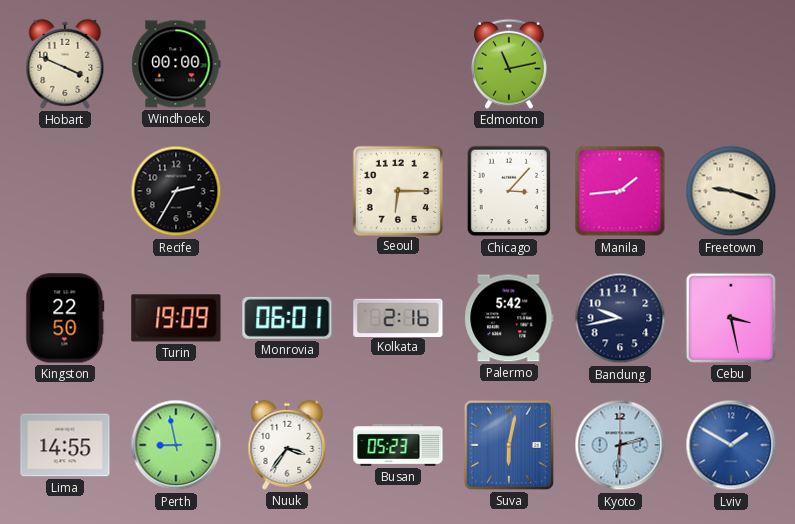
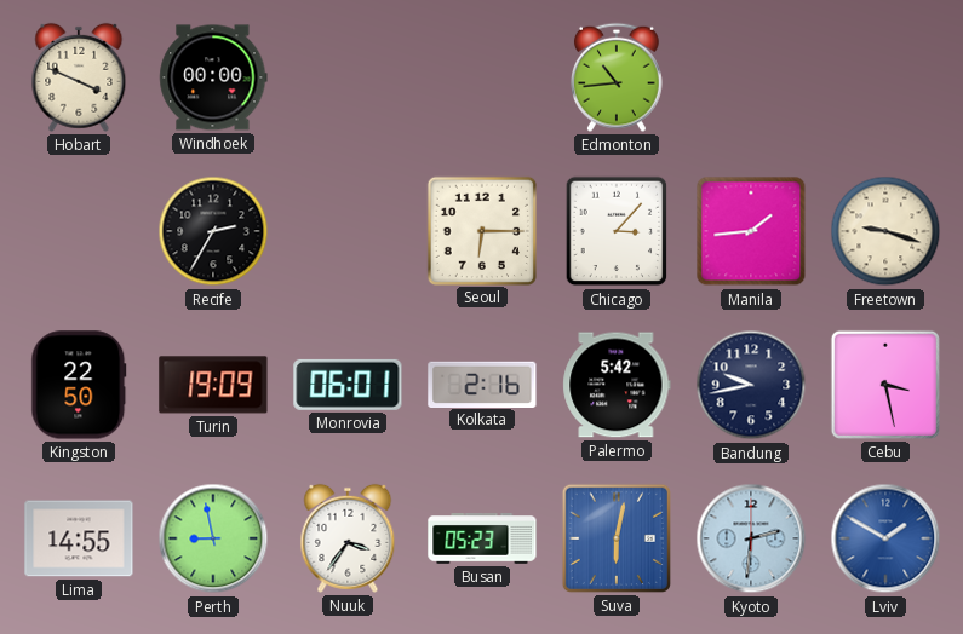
Edmonton: 11:13 -> 10:44
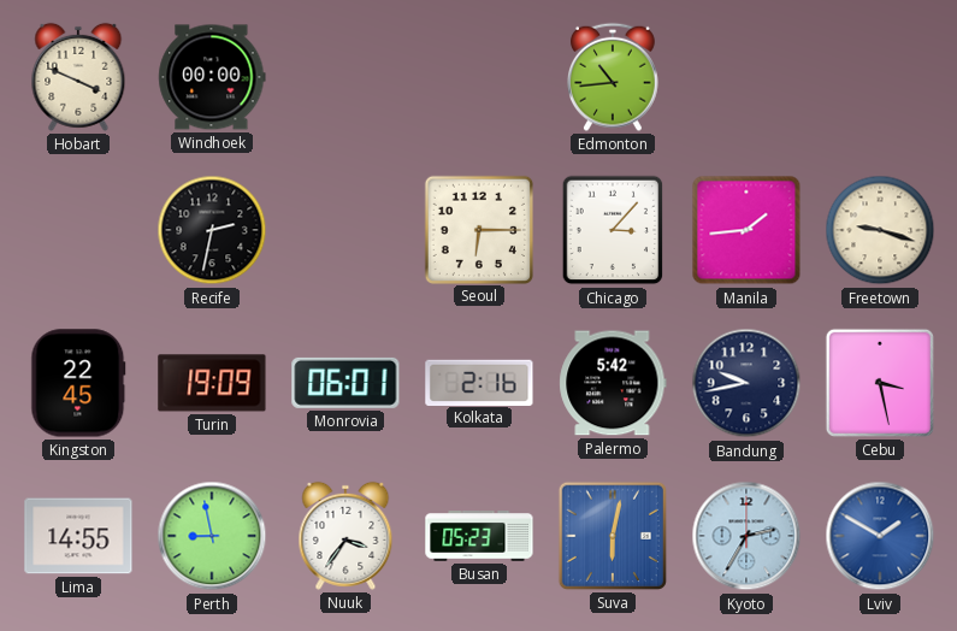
Recife: 2:35 -> 2:32
Kingston: 22:50 -> 22:45
Kyoto: 2:31 -> 2:35
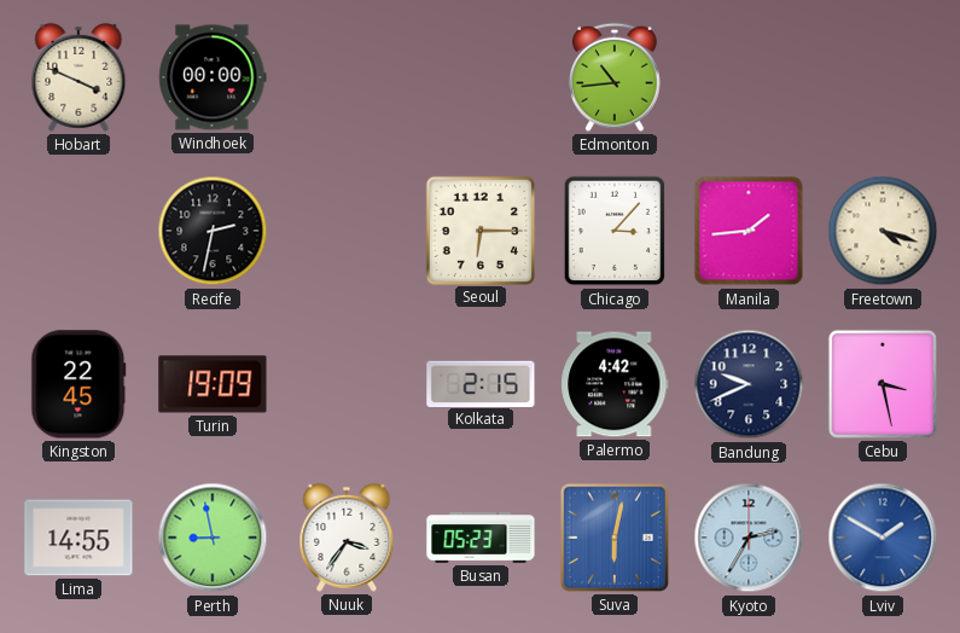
Freetown: 9:18 -> 4:18
Monrovia: 06:01 -> none
Kolkata: 2:16 -> 2:15
Palermo: 5:42 -> 4:42
Bandung: 9:43 -> 9:41
